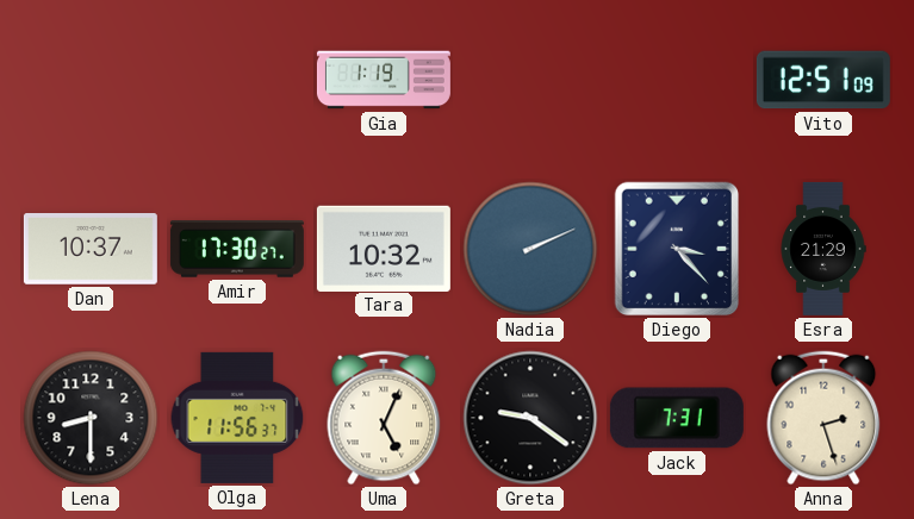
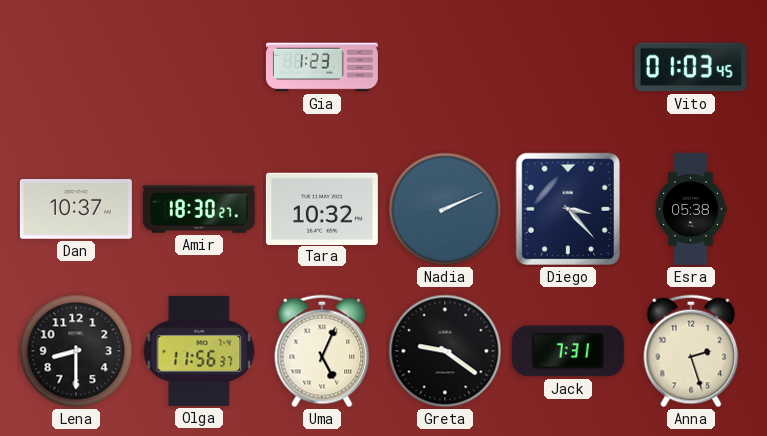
Gia: 1:19 -> 1:23
Vito: 12:51 -> 01:03
Amir: 17:30 -> 18:30
Esra: 21:29 -> 05:38
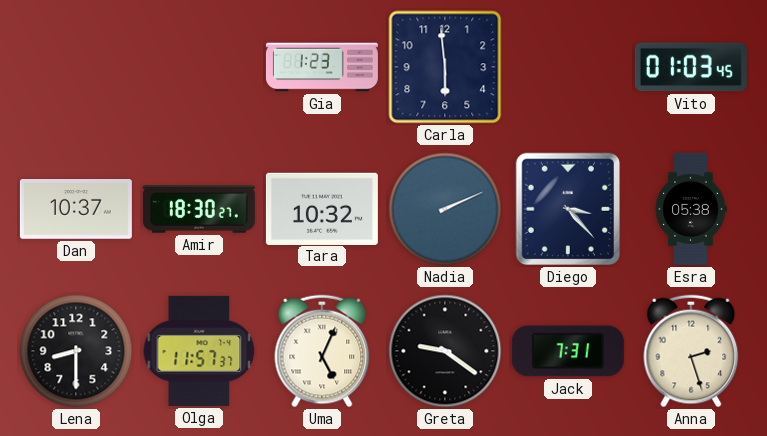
Carla: none -> 5:59
Olga: 11:56 -> 11:57
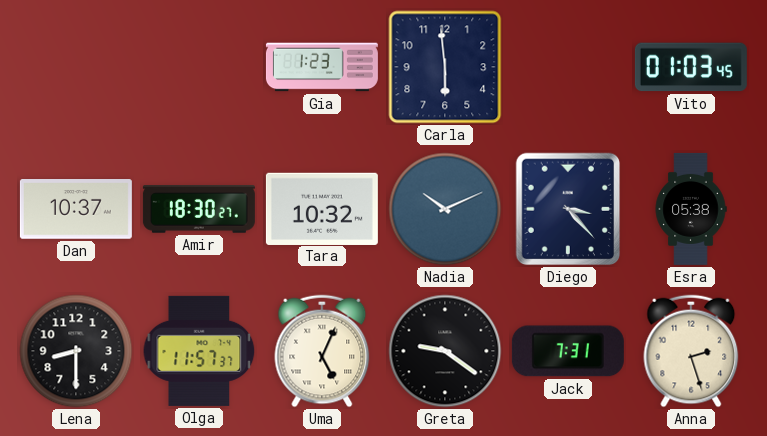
Nadia: 2:11 -> 10:11
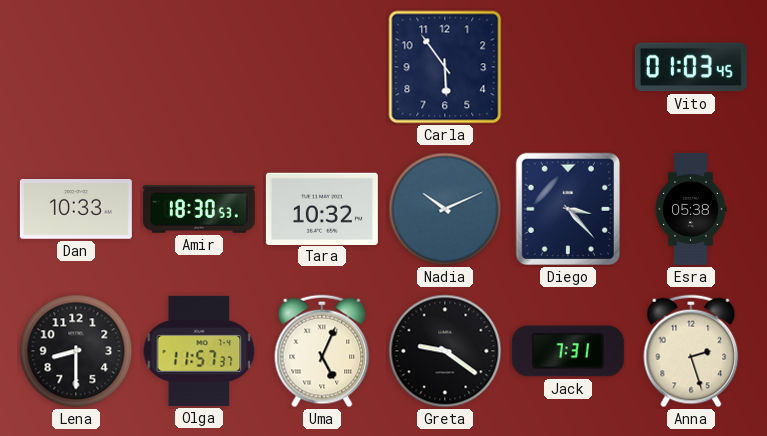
Gia: 1:23 -> none
Carla: 5:59 -> 5:54
Dan: 10:37 -> 10:33
Amir: 18:30:27 -> 18:30:53
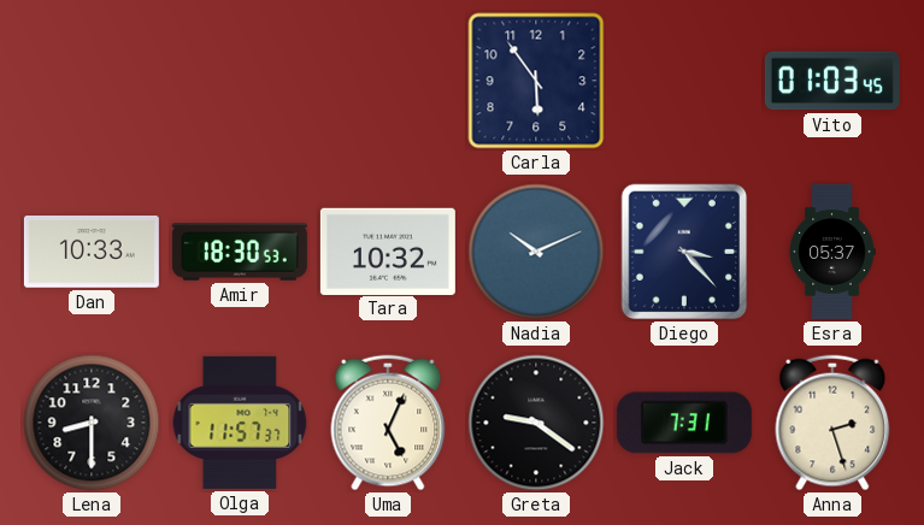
Esra: 05:38 -> 05:37
